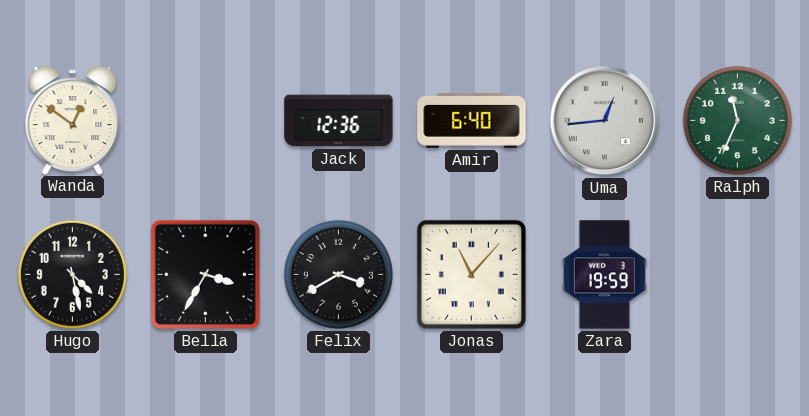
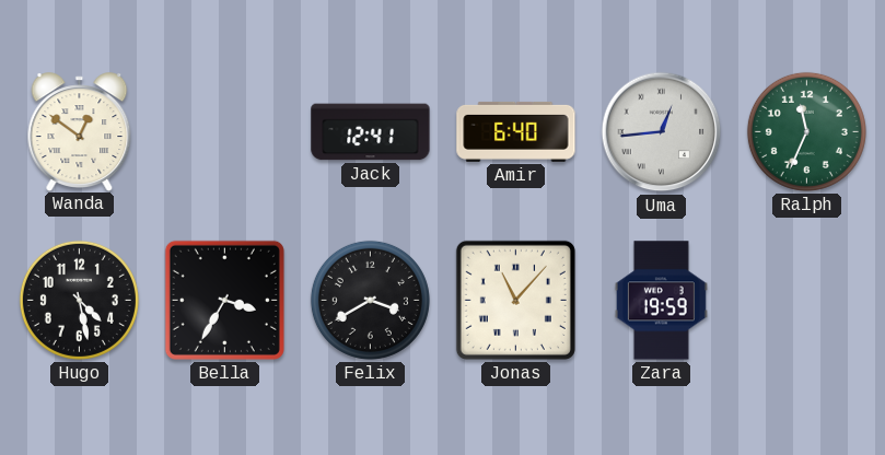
Jack: 12:36 -> 12:41
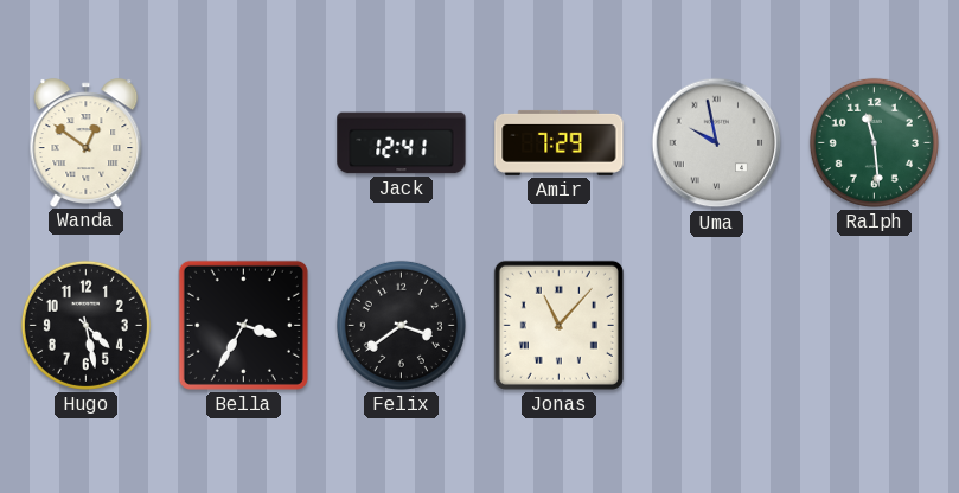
Amir: 6:40 -> 7:29
Uma: 12:44 -> 9:58
Ralph: 11:34 -> 11:29
Felix: 3:40 -> 3:39
Zara: 19:59 -> none
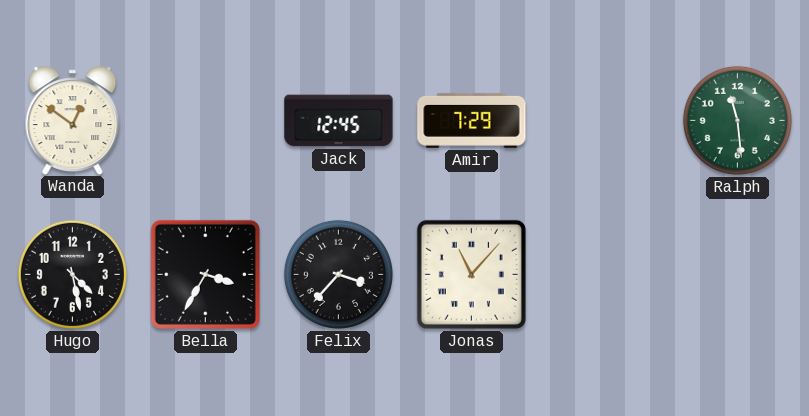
Jack: 12:41 -> 12:45
Uma: 9:58 -> none
Felix: 3:39 -> 3:37
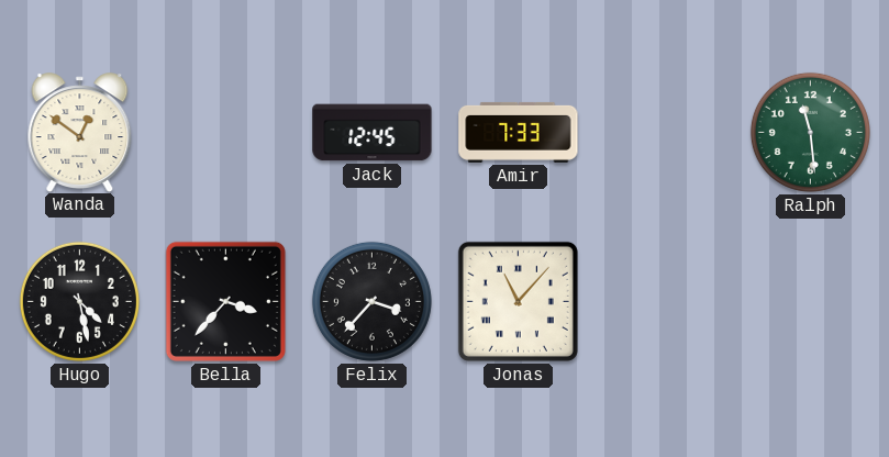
Amir: 7:29 -> 7:33
Bella: 3:35 -> 3:37
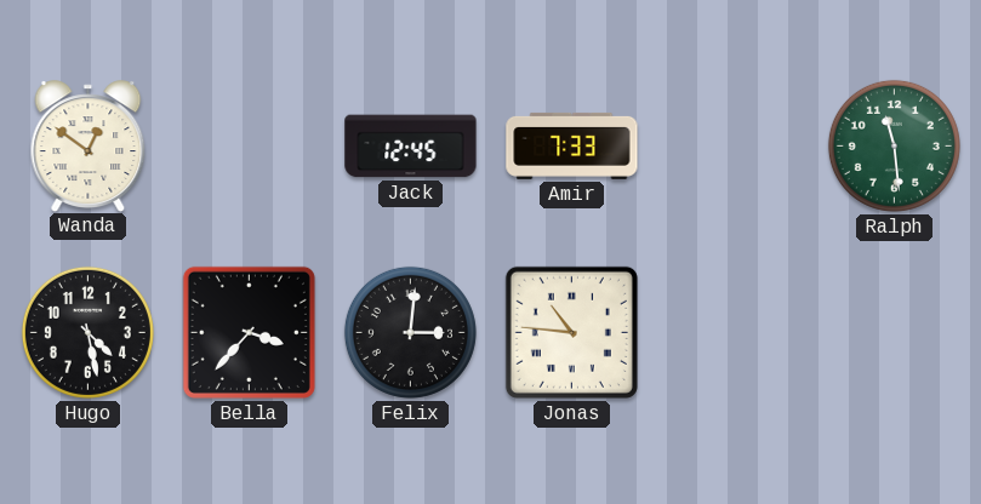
Felix: 3:37 -> 3:01
Jonas: 11:07 -> 10:46
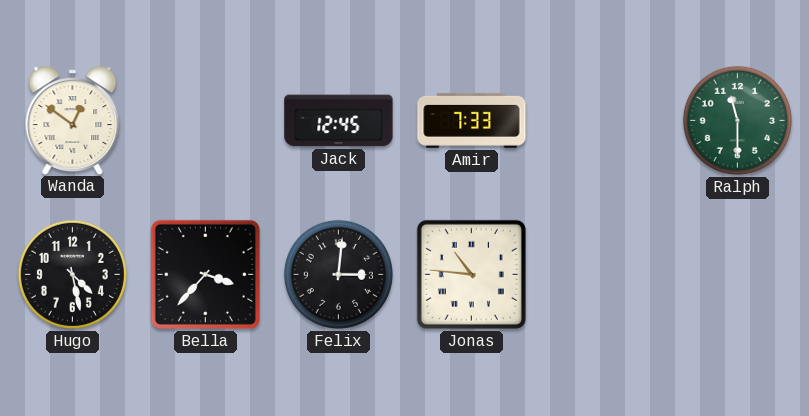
Ralph: 11:29 -> 11:30
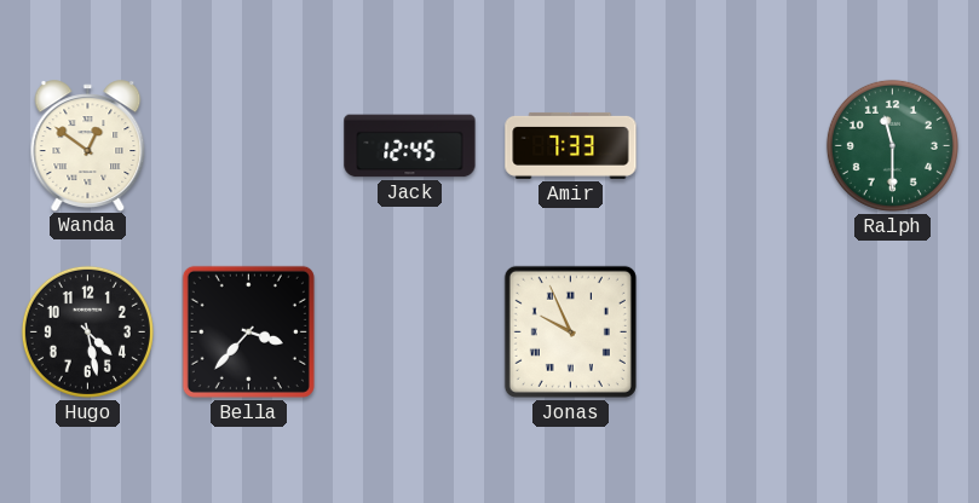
Felix: 3:01 -> none
Jonas: 10:46 -> 9:56
